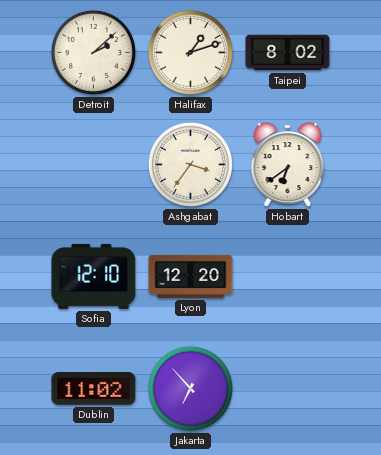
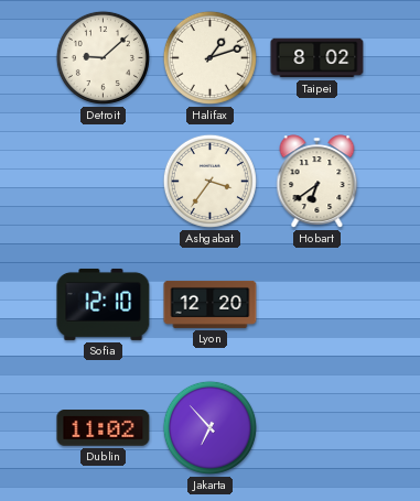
Detroit: 2:08 -> 9:08
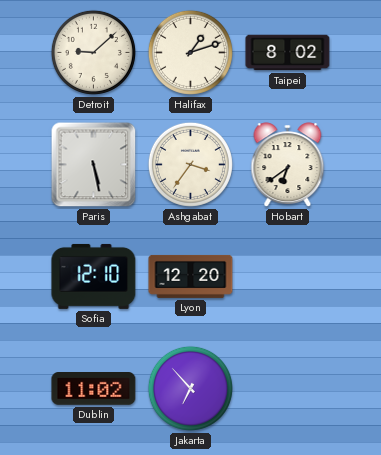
Paris: none -> 5:28
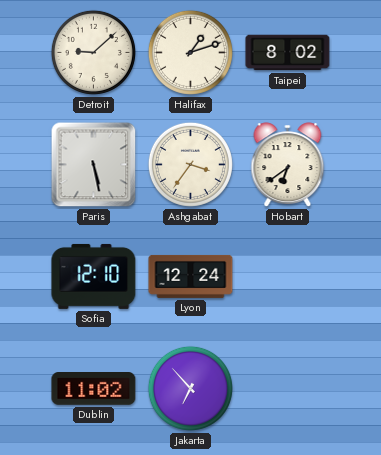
Lyon: 12:20 -> 12:24
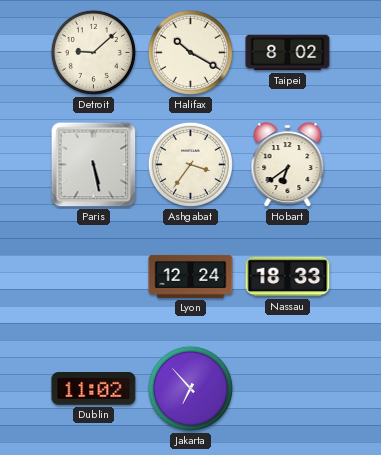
Halifax: 1:12 -> 10:20
Sofia: 12:10 -> none
Nassau: none -> 18:33
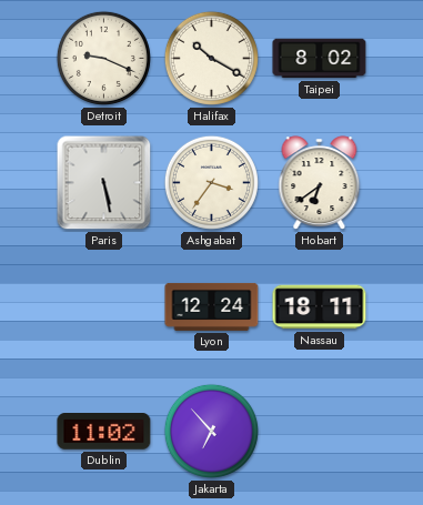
Detroit: 9:08 -> 9:19
Nassau: 18:33 -> 18:11
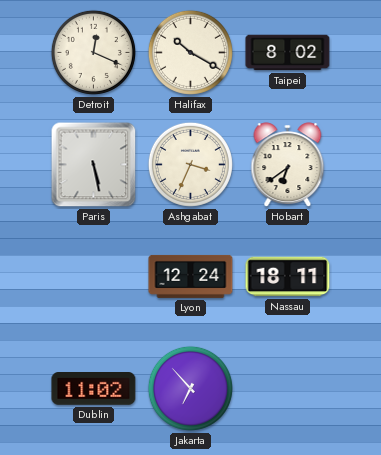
Detroit: 9:19 -> 12:19
Ashgabat: 3:36 -> 3:34
